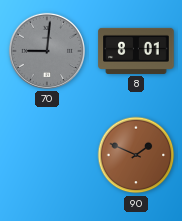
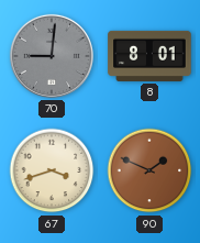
67: none -> 3:42
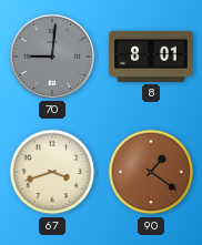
90: 1:49 -> 1:21
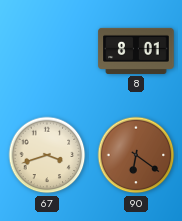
70: 9:01 -> none
90: 1:21 -> 6:21
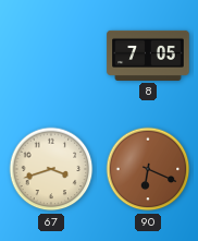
8: 8:01 -> 7:05
90: 6:21 -> 6:19
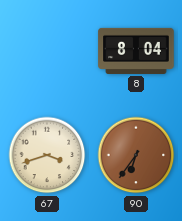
8: 7:05 -> 8:04
90: 6:19 -> 6:36
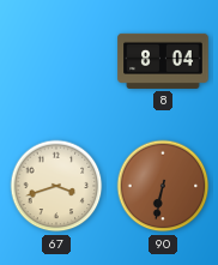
90: 6:36 -> 6:32
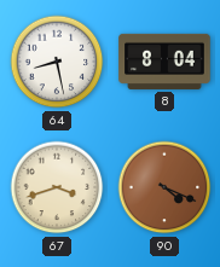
64: none -> 8:28
90: 6:32 -> 4:19
